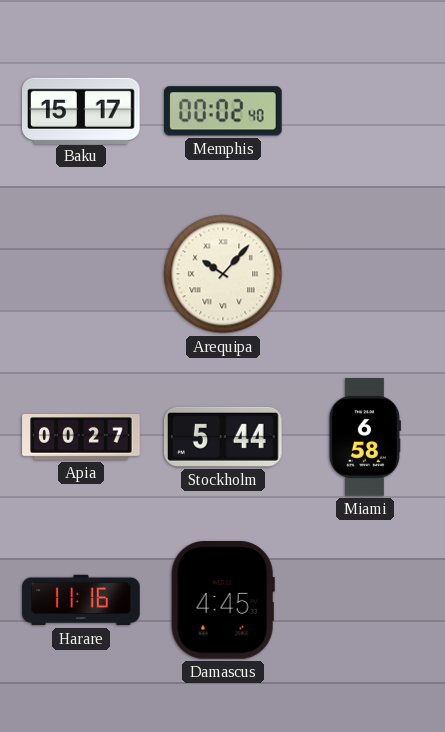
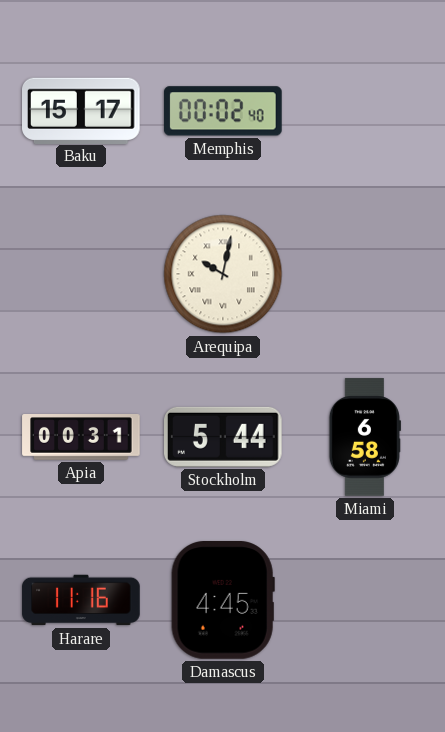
Arequipa: 10:07 -> 10:02
Apia: 00:27 -> 00:31
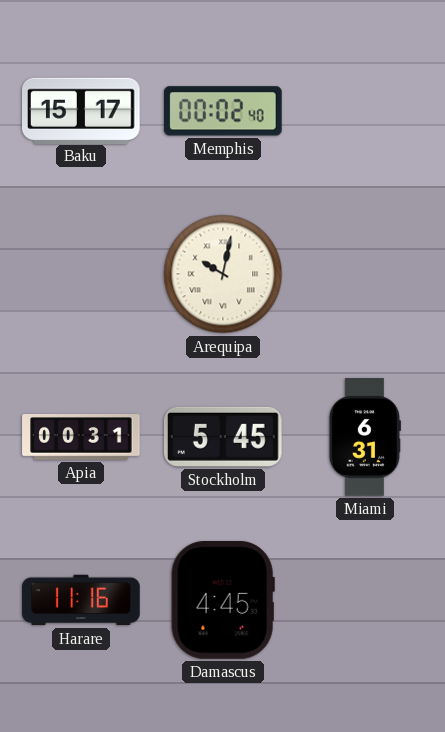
Stockholm: 5:44 -> 5:45
Miami: 6:58 -> 6:31
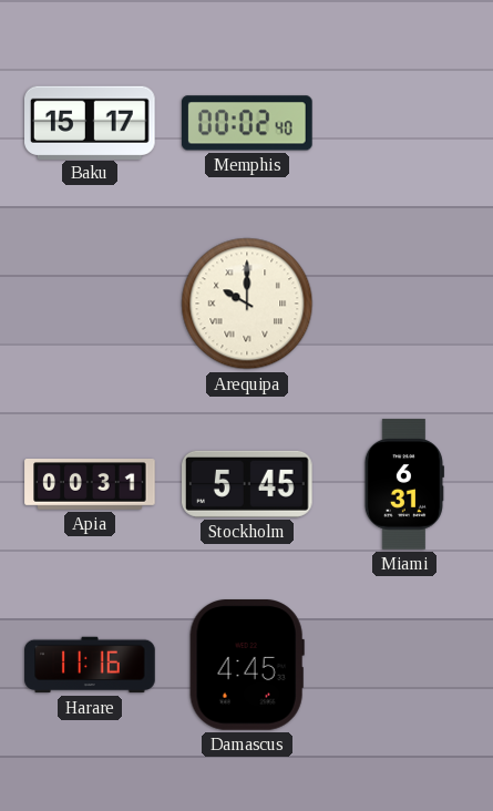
Arequipa: 10:02 -> 10:00
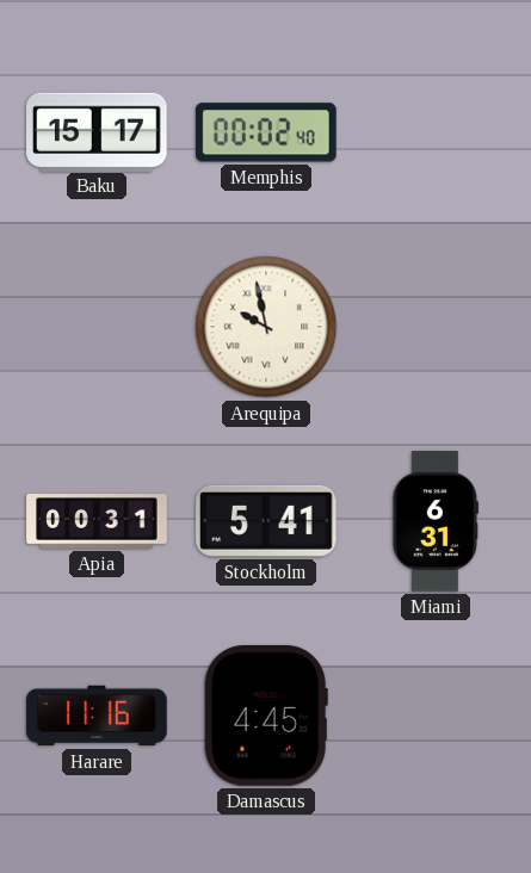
Arequipa: 10:00 -> 9:58
Stockholm: 5:45 -> 5:41
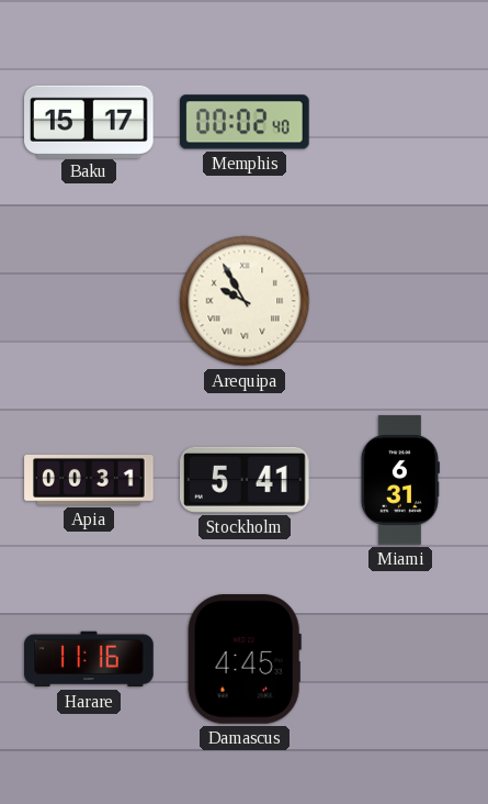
Arequipa: 9:58 -> 9:55
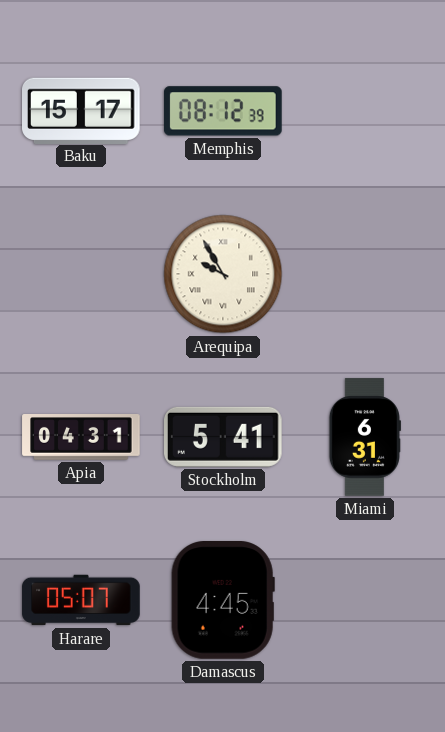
Memphis: 00:02 -> 08:12
Apia: 00:31 -> 04:31
Harare: 11:16 -> 05:07
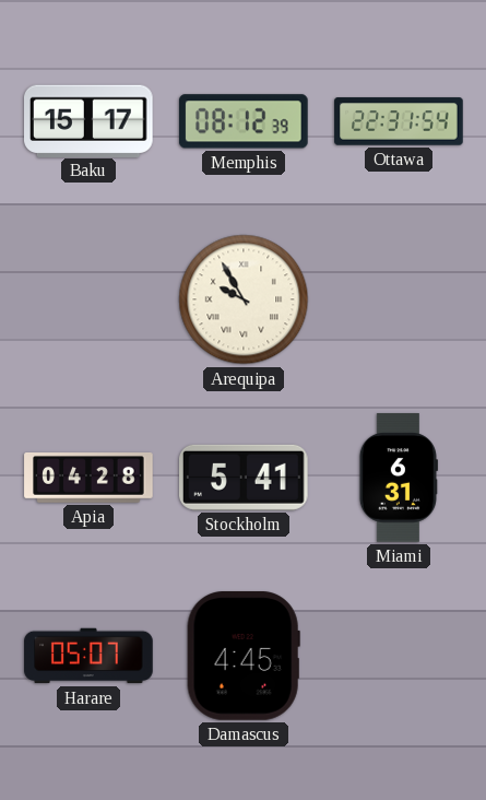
Ottawa: none -> 22:31
Apia: 04:31 -> 04:28
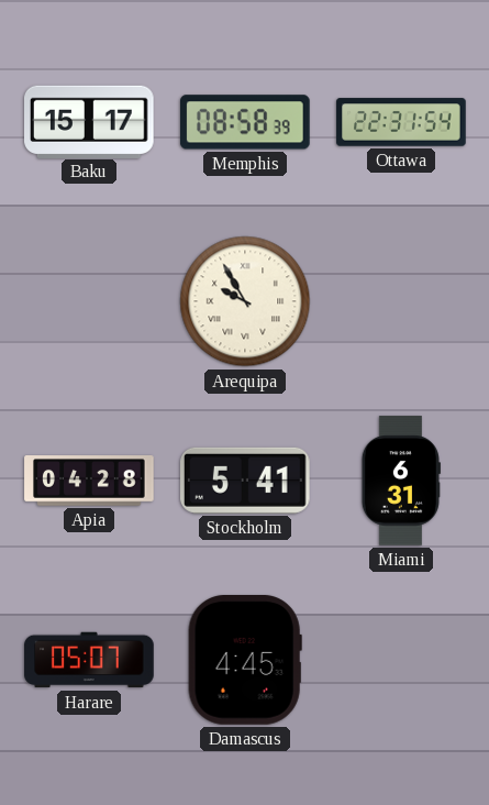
Memphis: 08:12 -> 08:58
